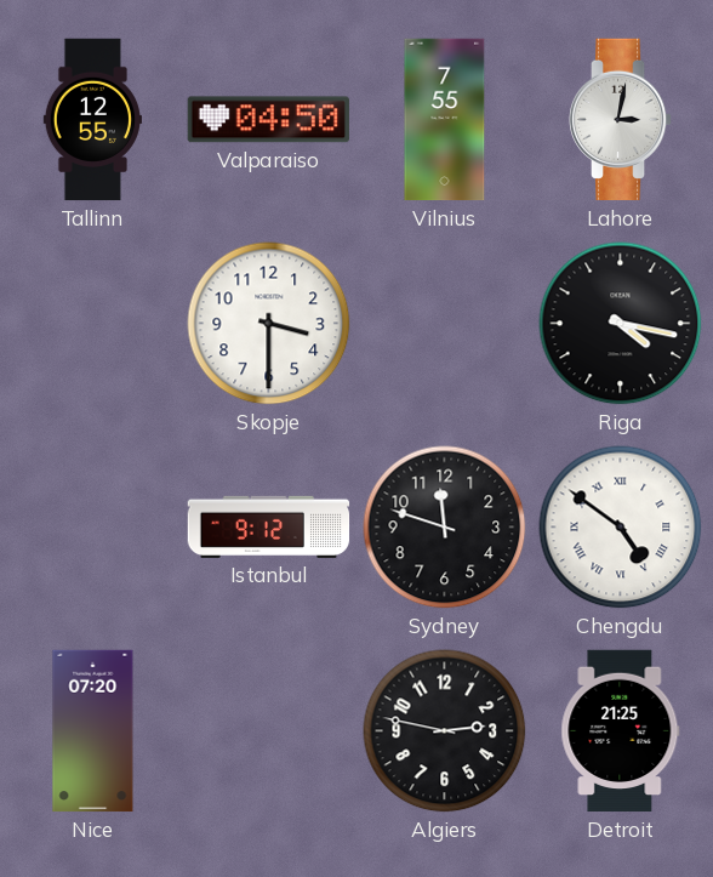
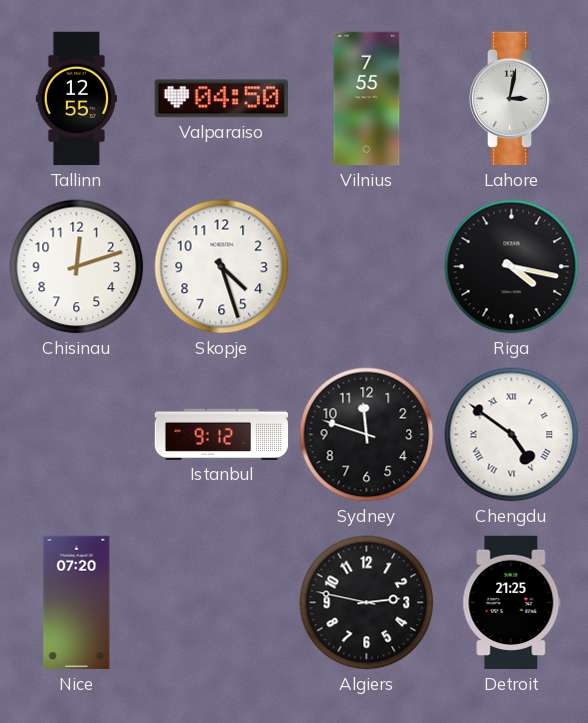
Chisinau: none -> 12:12
Skopje: 3:30 -> 4:27
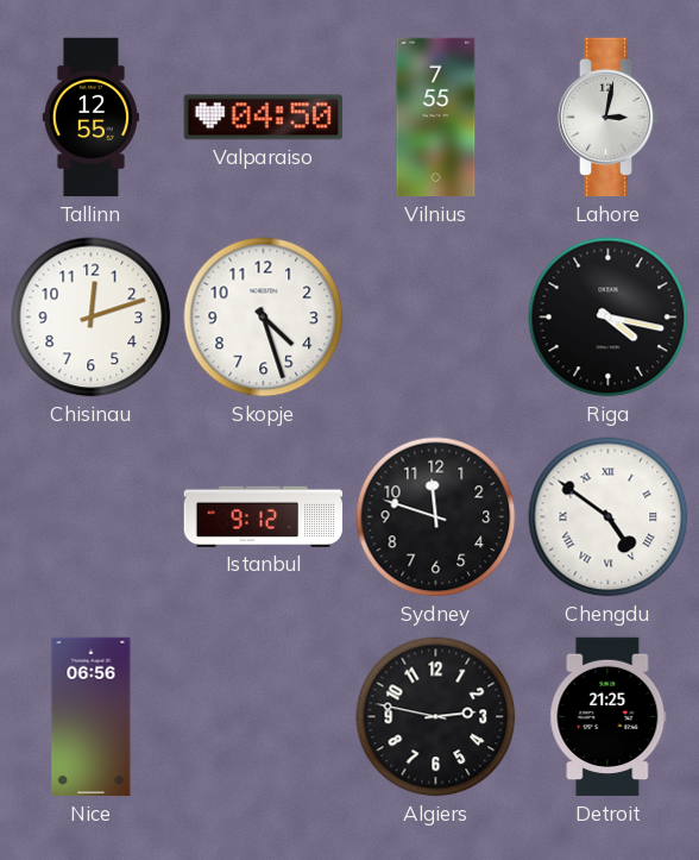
Nice: 07:20 -> 06:56
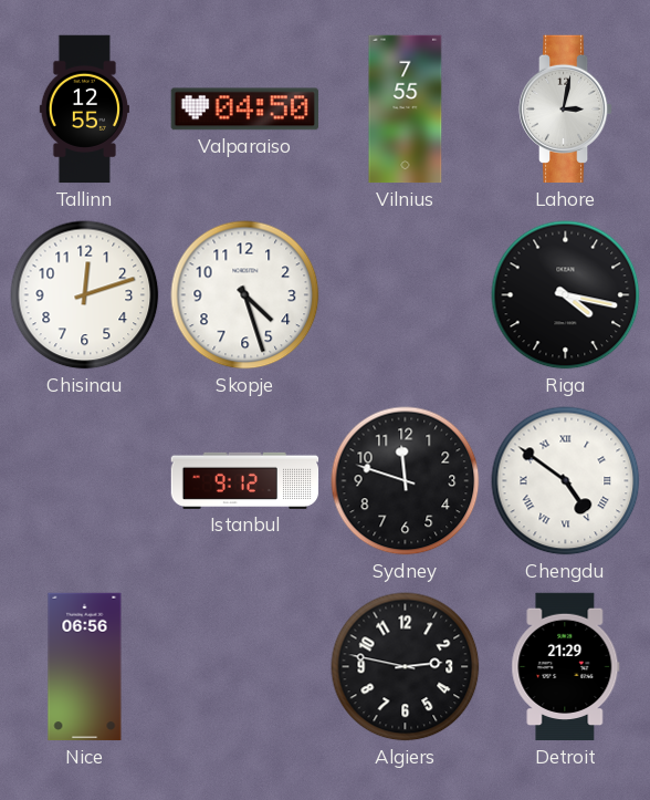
Detroit: 21:25 -> 21:29
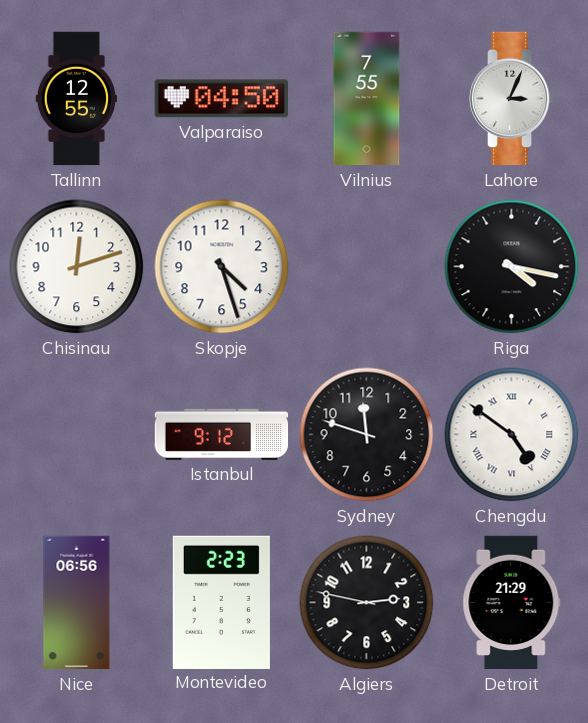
Lahore: 3:02 -> 3:04
Montevideo: none -> 2:23
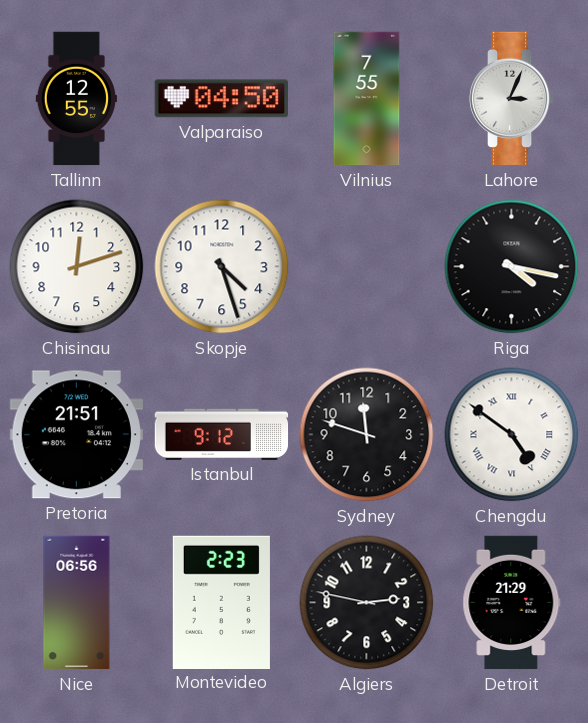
Pretoria: none -> 21:51
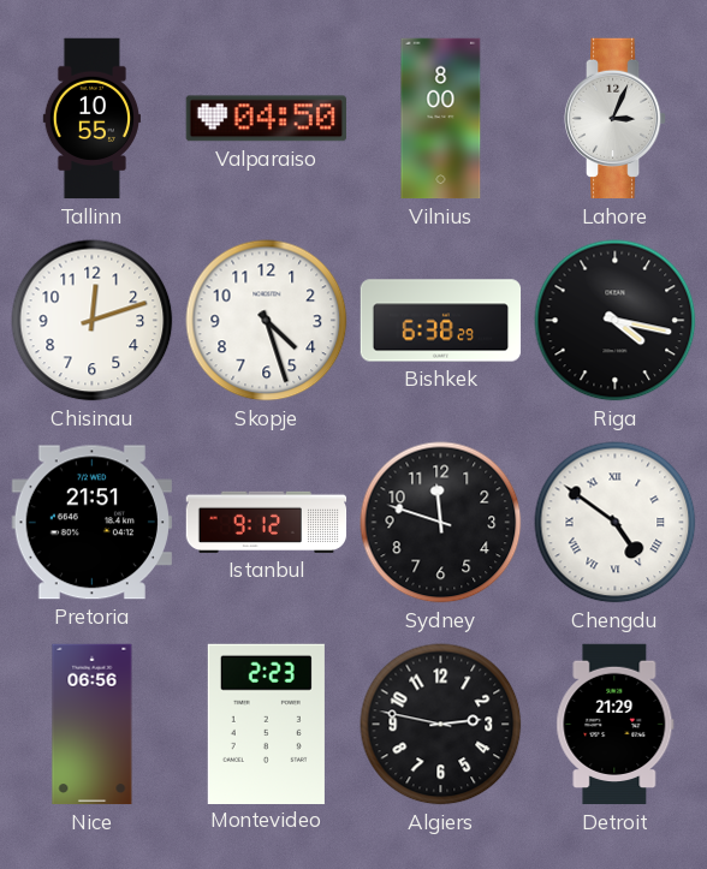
Tallinn: 12:55 -> 10:55
Vilnius: 7:55 -> 8:00
Bishkek: none -> 6:38
